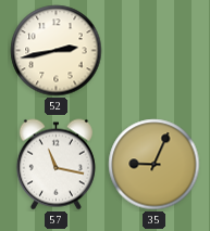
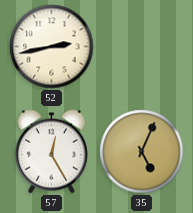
57: 11:17 -> 12:25
35: 9:04 -> 5:04
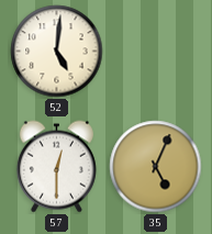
52: 2:43 -> 5:01
57: 12:25 -> 12:30
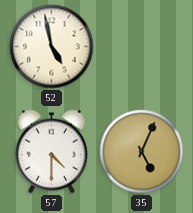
52: 5:01 -> 4:58
57: 12:30 -> 4:30
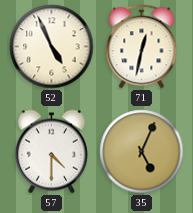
52: 4:58 -> 4:56
71: none -> 12:32
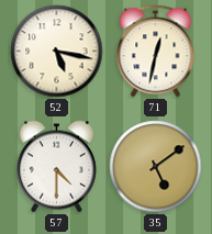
52: 4:56 -> 5:17
35: 5:04 -> 5:09
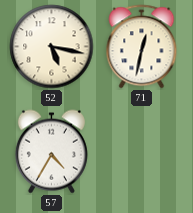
57: 4:30 -> 4:35
35: 5:09 -> none
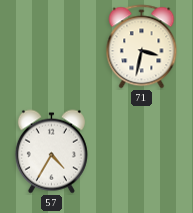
52: 5:17 -> none
71: 12:32 -> 3:32
